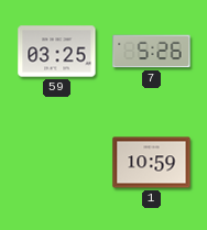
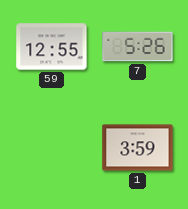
59: 03:25 -> 12:55
1: 10:59 -> 3:59
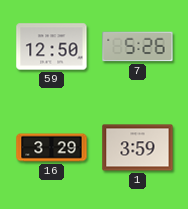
59: 12:55 -> 12:50
16: none -> 3:29
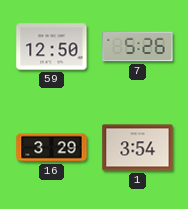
1: 3:59 -> 3:54
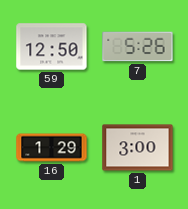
16: 3:29 -> 1:29
1: 3:54 -> 3:00
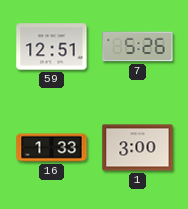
59: 12:50 -> 12:51
16: 1:29 -> 1:33
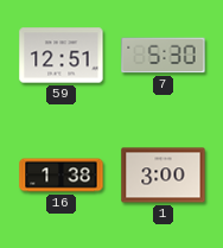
7: 5:26 -> 5:30
16: 1:33 -> 1:38
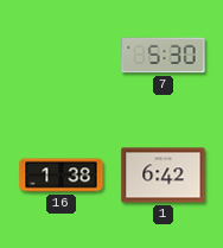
59: 12:51 -> none
1: 3:00 -> 6:42
